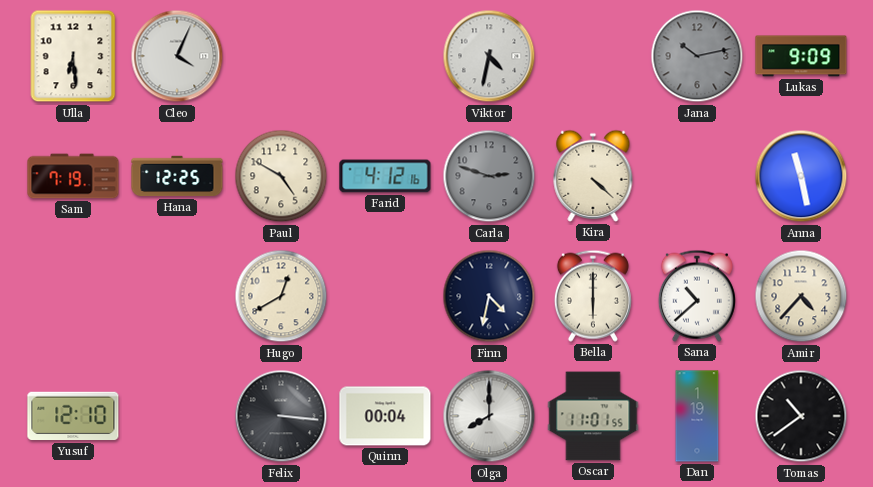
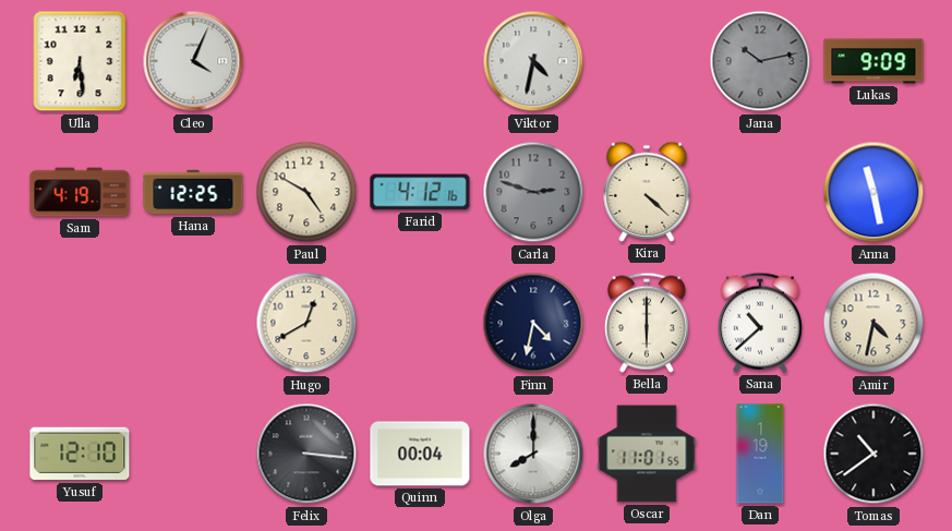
Sam: 7:19 -> 4:19
Amir: 4:37 -> 4:32
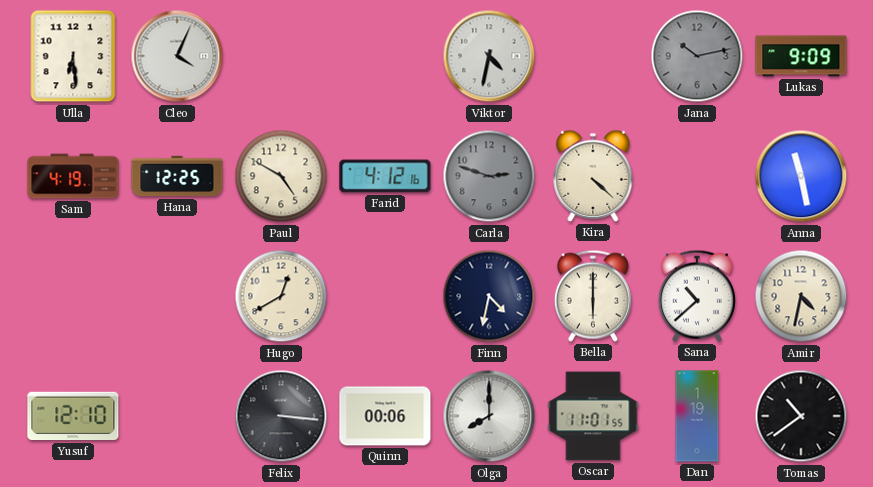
Quinn: 00:04 -> 00:06
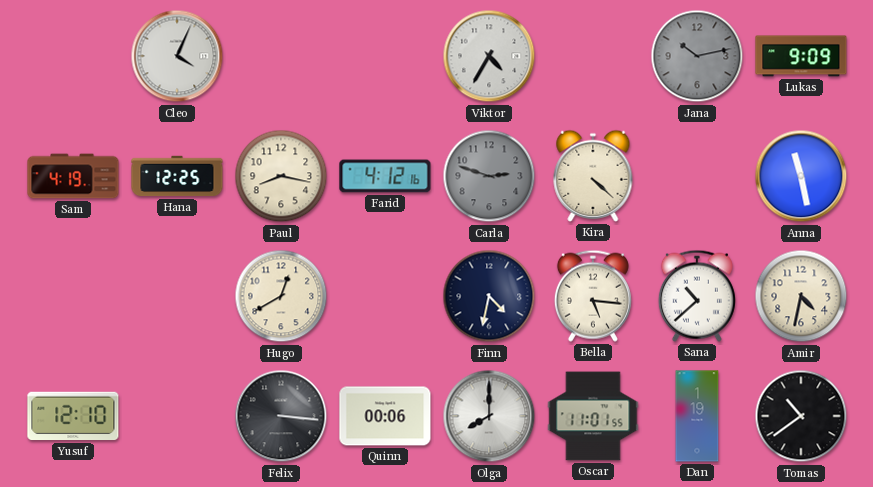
Ulla: 6:29 -> none
Viktor: 4:32 -> 4:35
Paul: 4:50 -> 8:17
Bella: 6:00 -> 5:16
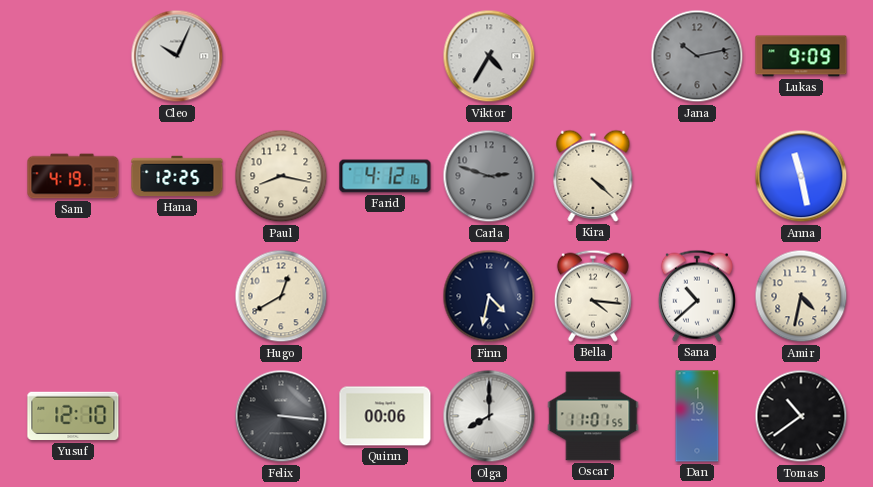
Cleo: 4:04 -> 10:04
Bella: 5:16 -> 4:16
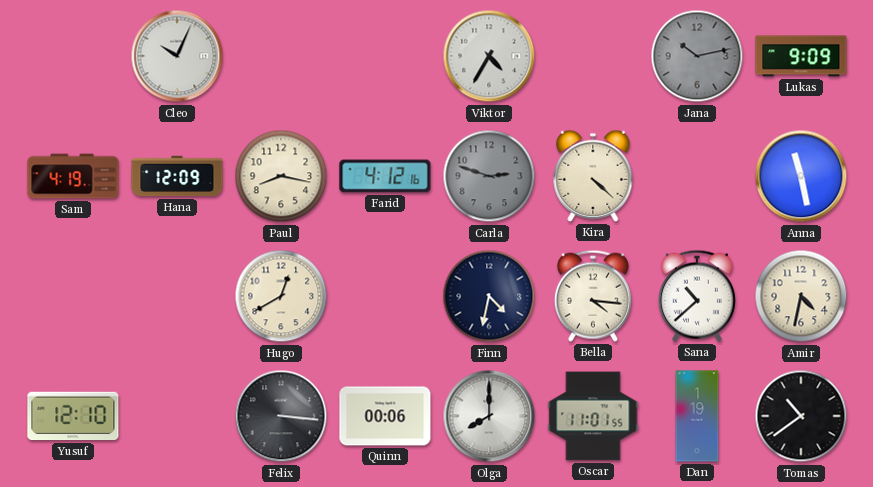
Hana: 12:25 -> 12:09
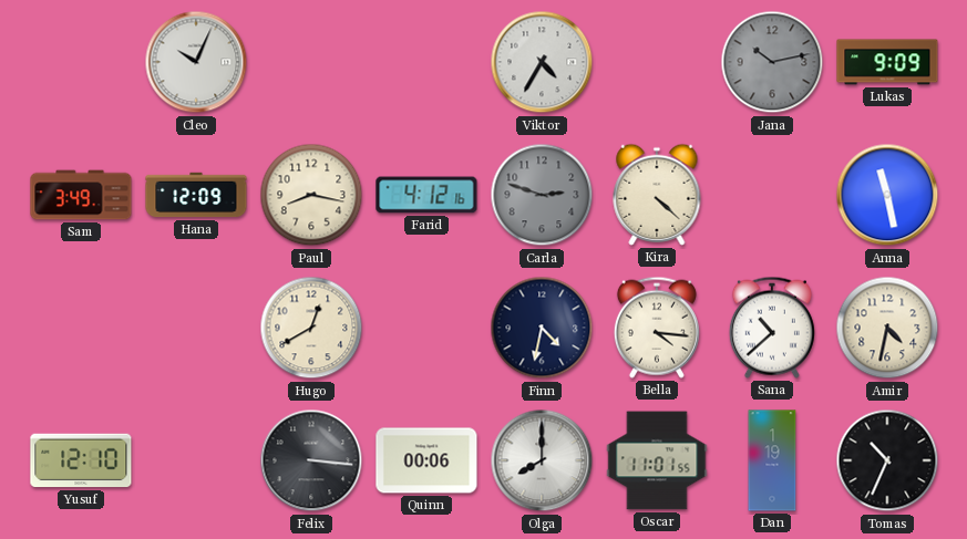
Sam: 4:19 -> 3:49
Tomas: 10:39 -> 10:34
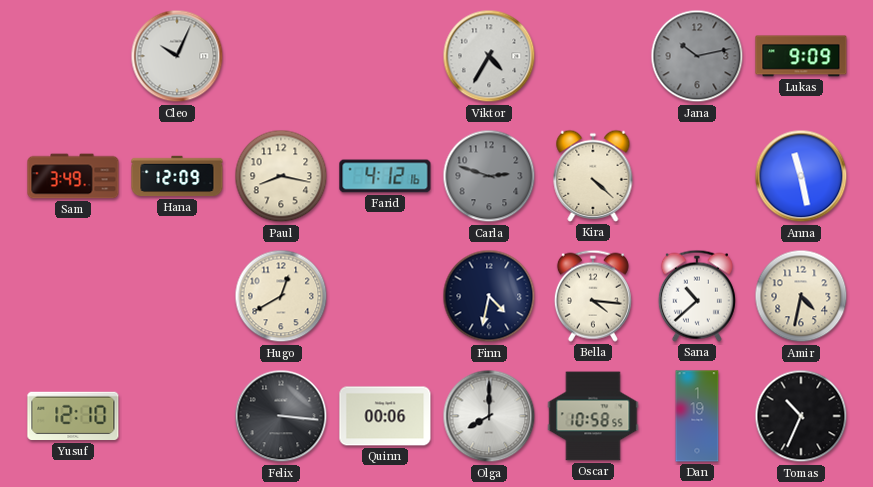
Oscar: 11:01 -> 10:58
